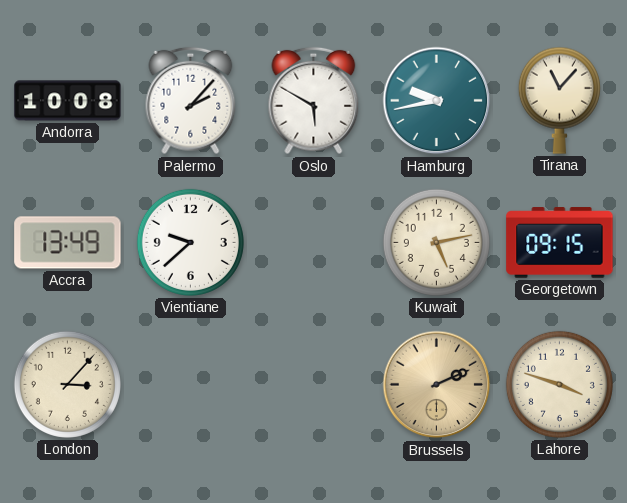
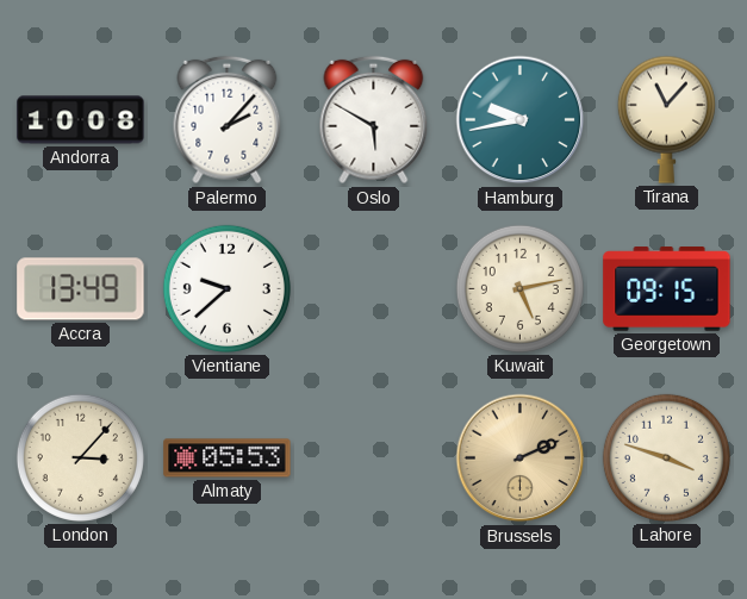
Almaty: none -> 05:53
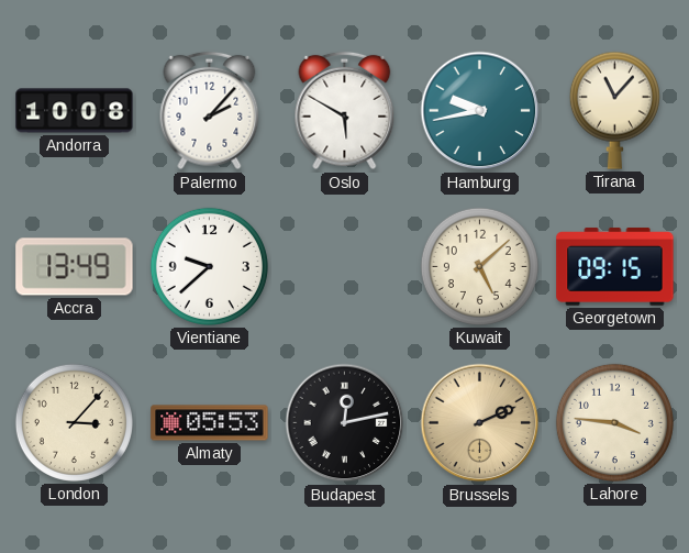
Kuwait: 5:13 -> 5:08
Budapest: none -> 12:13
Lahore: 3:48 -> 3:46
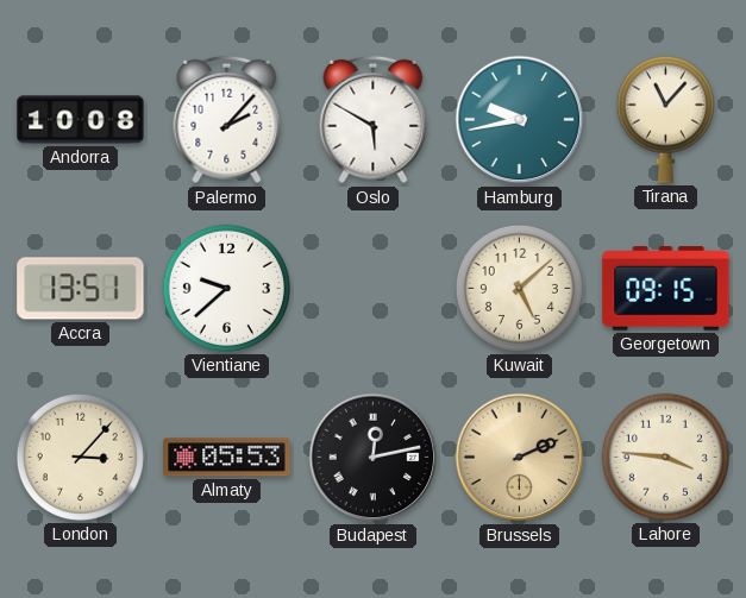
Accra: 13:49 -> 13:51
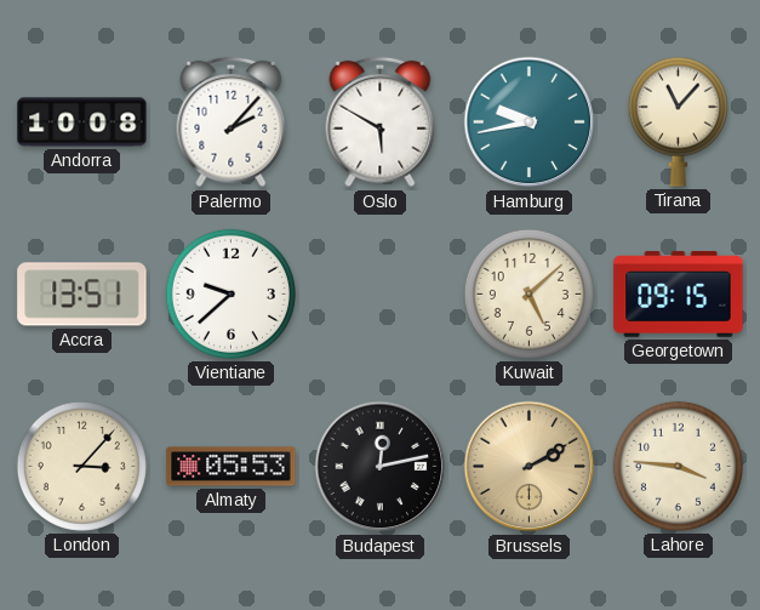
Brussels: 2:11 -> 2:10
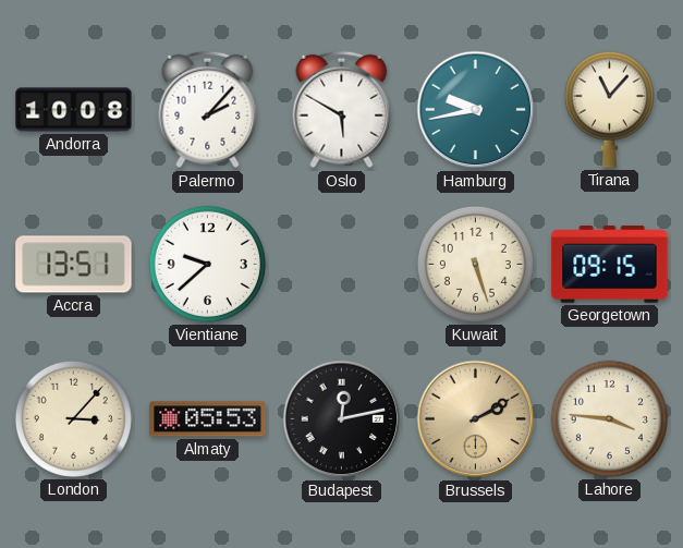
Kuwait: 5:08 -> 5:27
